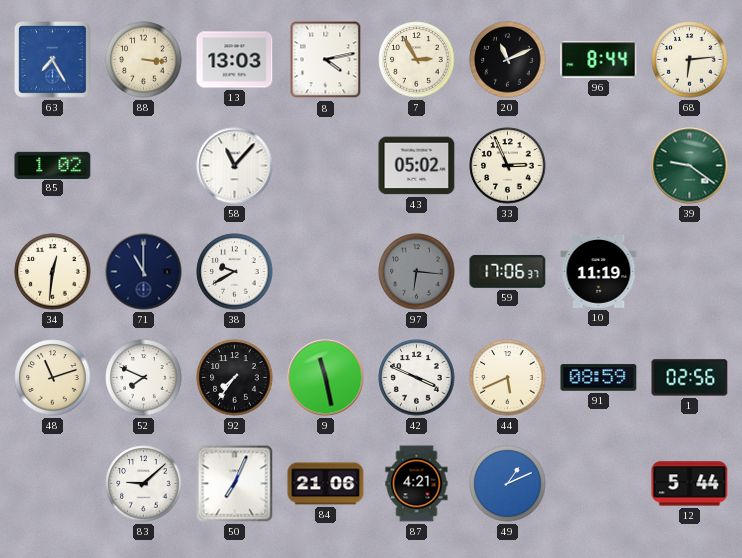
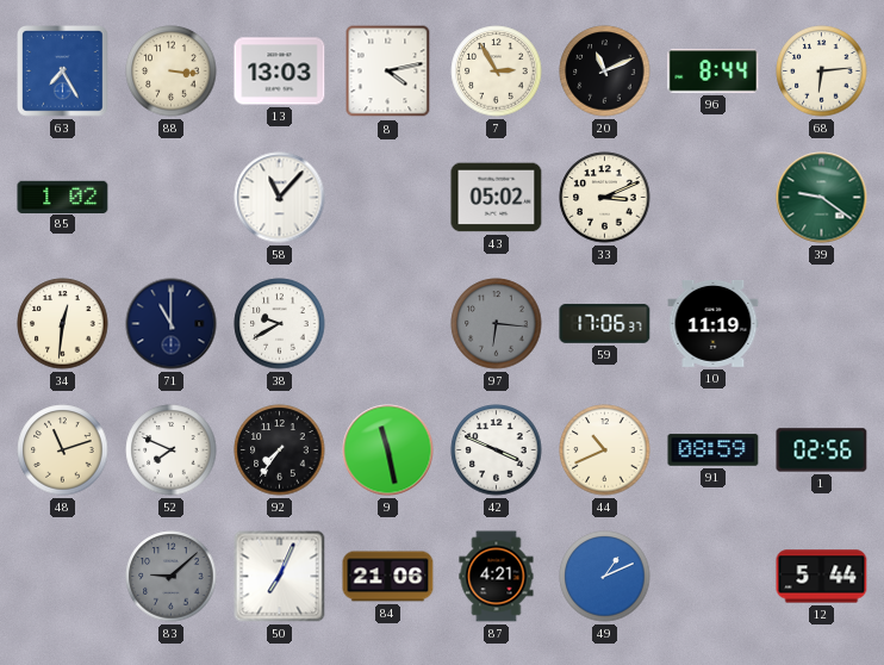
33: 2:56 -> 3:11
44: 5:41 -> 10:41
83 dial: white -> grey
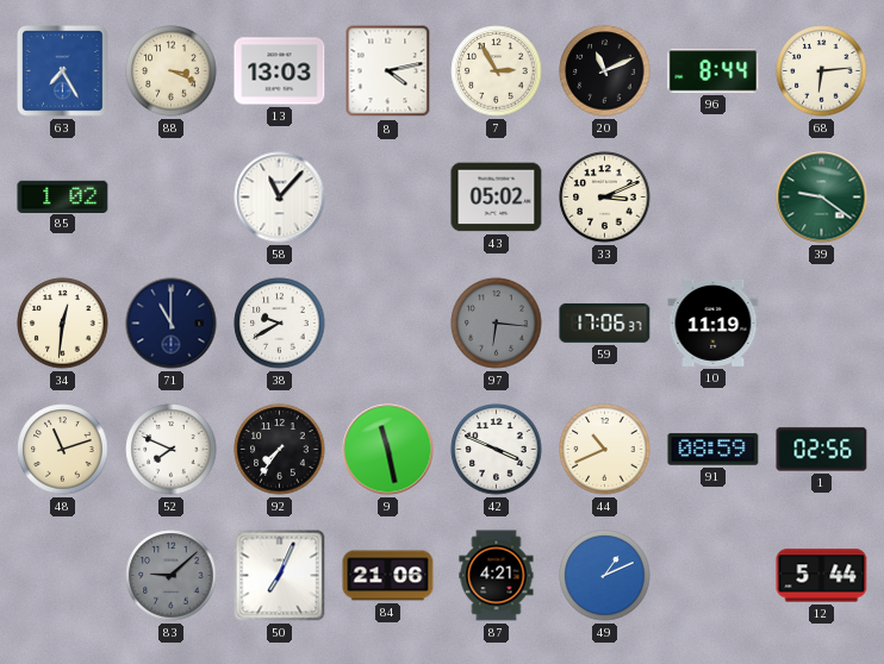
88: 3:16 -> 3:19
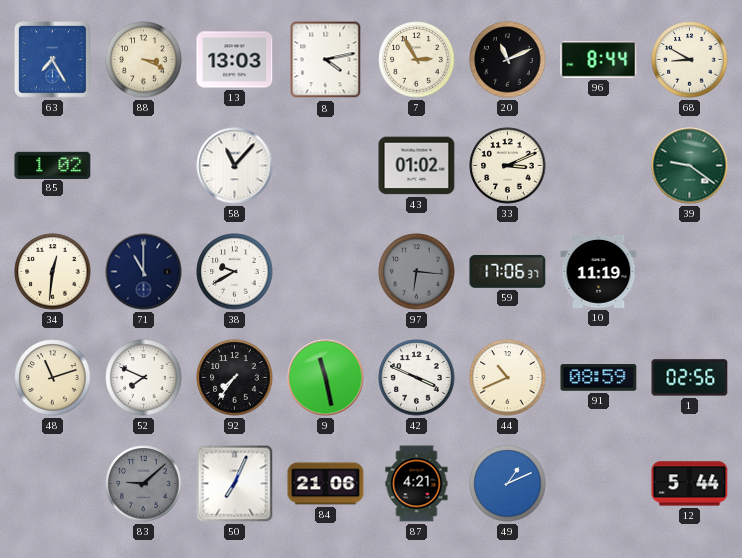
68: 6:14 -> 8:50
43: 05:02 -> 01:02
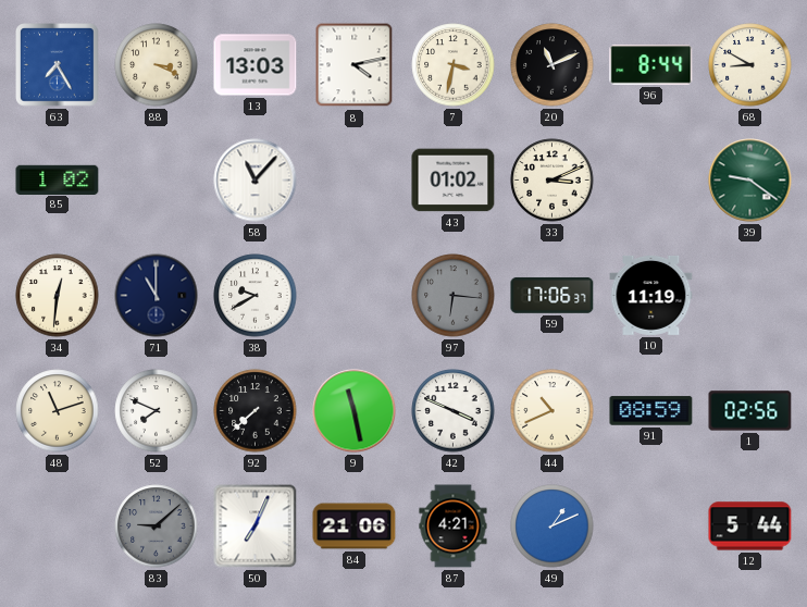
7: 2:55 -> 3:32
92: 7:36 -> 7:38
